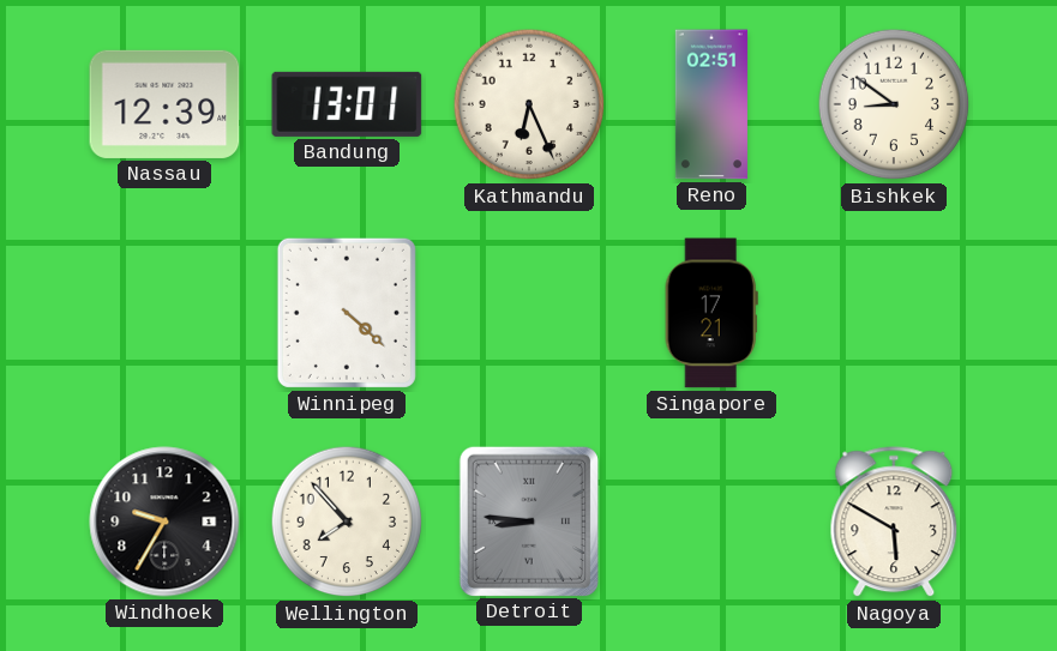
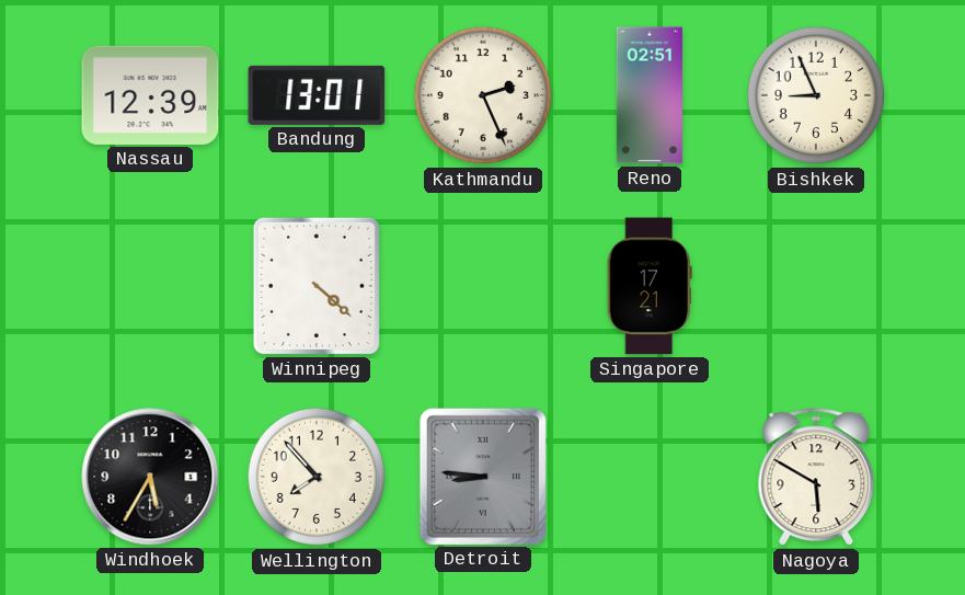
Kathmandu: 6:26 -> 2:26
Bishkek: 8:51 -> 8:56
Windhoek: 9:35 -> 5:35
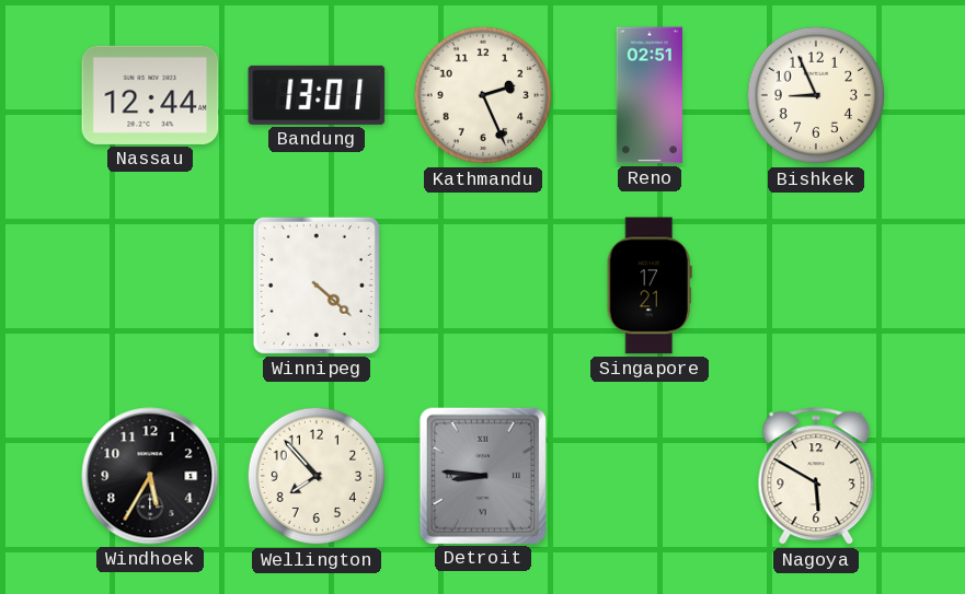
Nassau: 12:39 -> 12:44
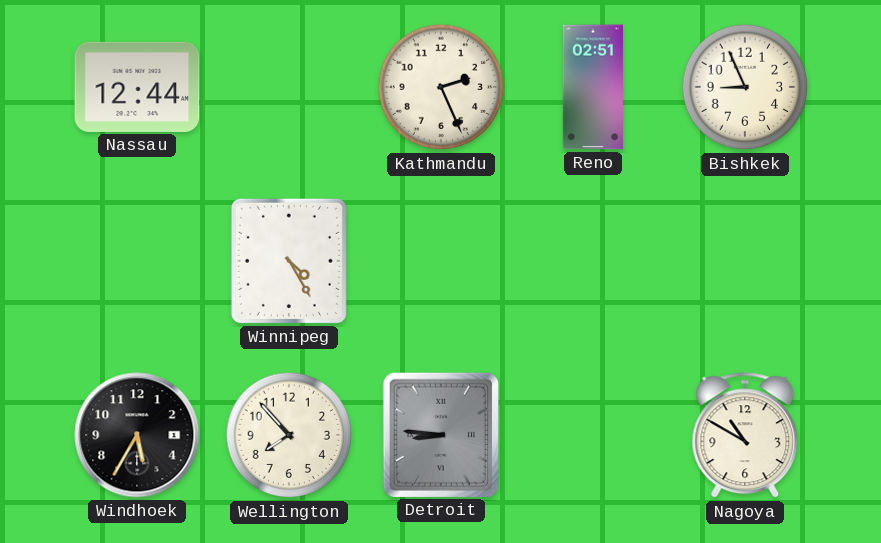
Bandung: 13:01 -> none
Winnipeg: 4:22 -> 4:25
Singapore: 17:21 -> none
Nagoya: 5:50 -> 10:50
